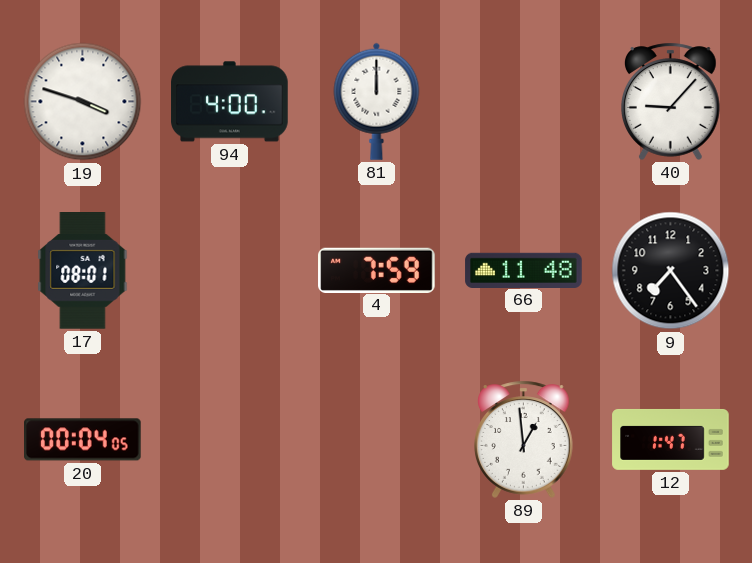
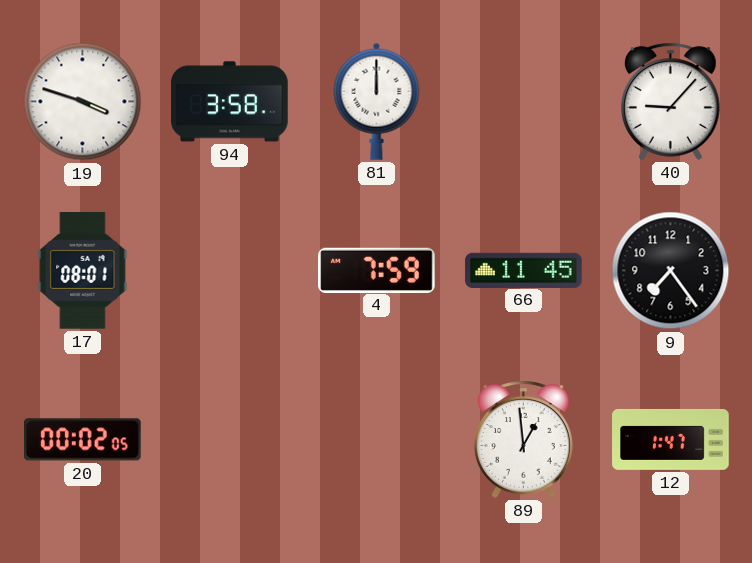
94: 4:00 -> 3:58
66: 11:48 -> 11:45
20: 00:04 -> 00:02
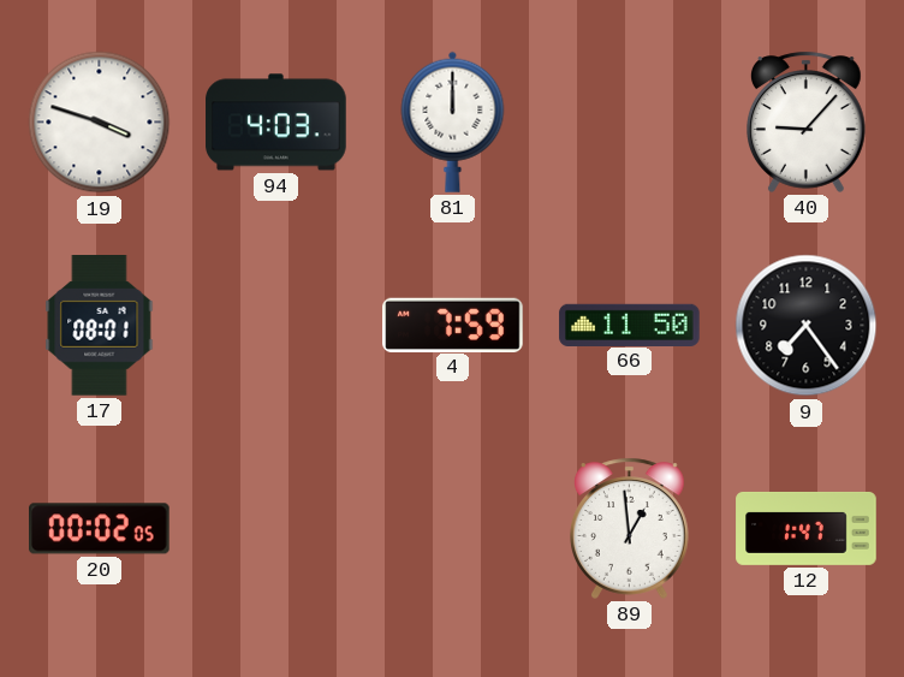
94: 3:58 -> 4:03
66: 11:45 -> 11:50
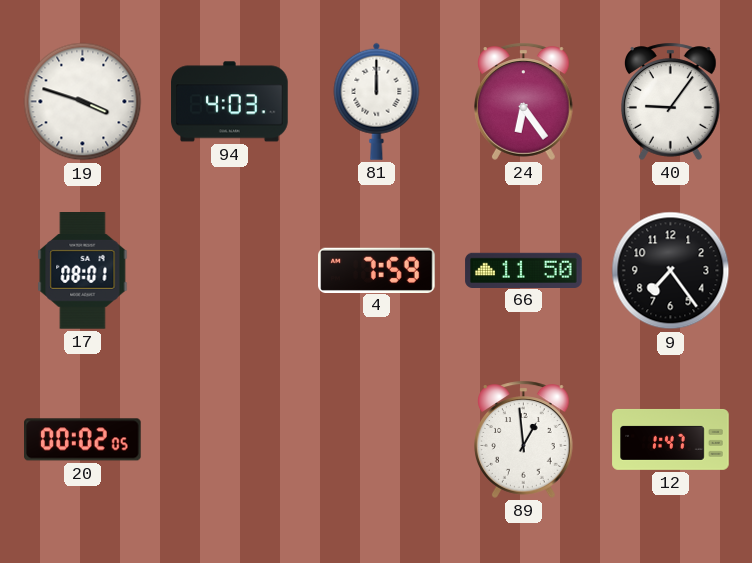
24: none -> 6:24
40: 9:07 -> 9:06
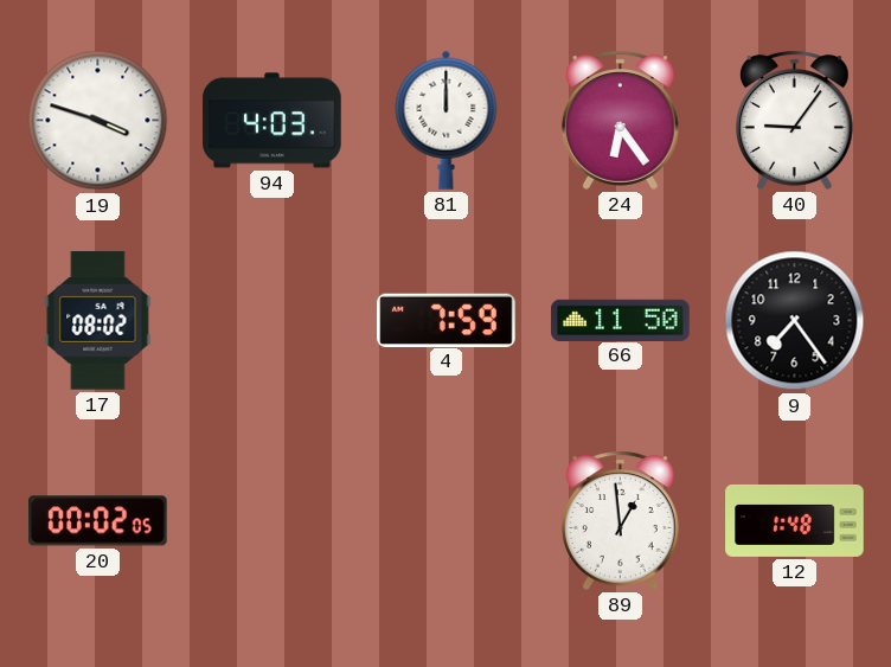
17: 08:01 -> 08:02
12: 1:47 -> 1:48
